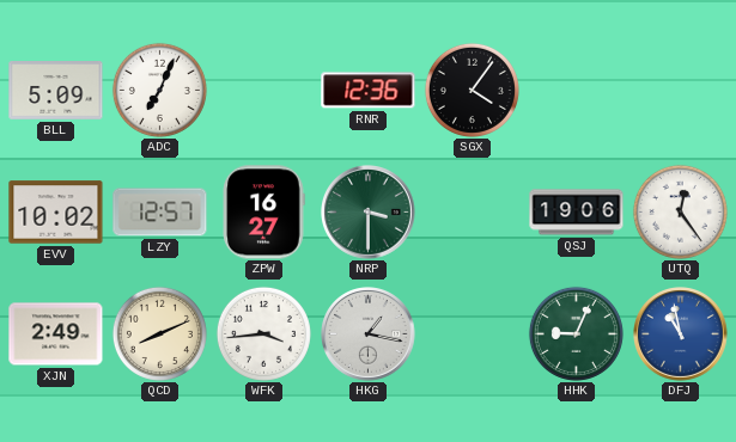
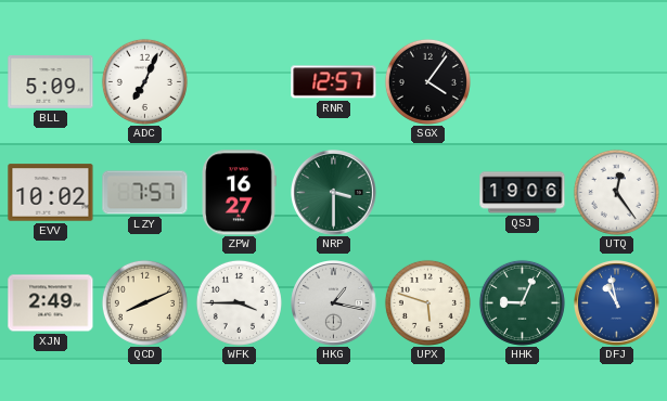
RNR: 12:36 -> 12:57
LZY: 12:57 -> 7:57
WFK: 3:44 -> 3:45
UPX: none -> 5:48
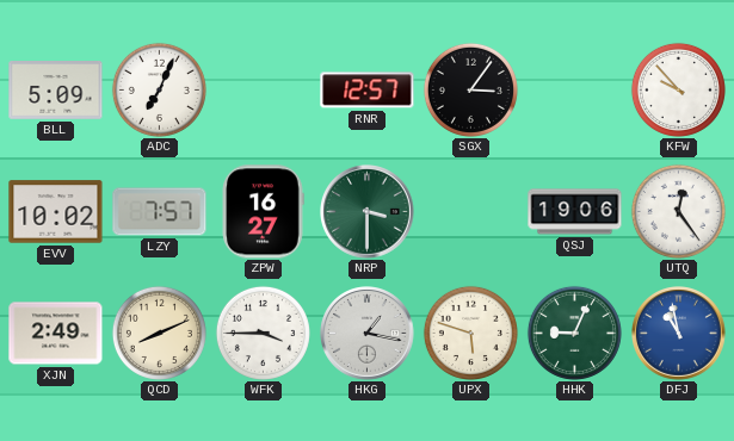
SGX: 4:06 -> 3:06
KFW: none -> 9:53
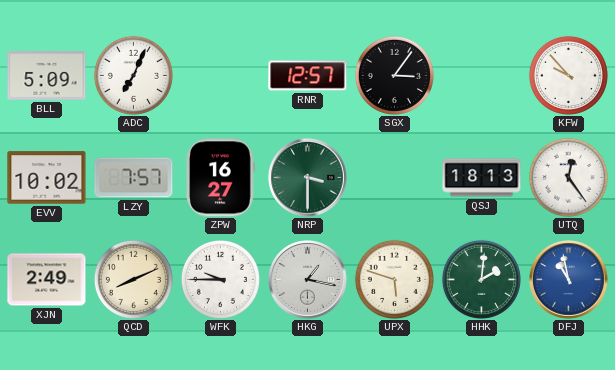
QSJ: 19:06 -> 18:13
WFK: 3:45 -> 9:45
HHK: 9:04 -> 2:01
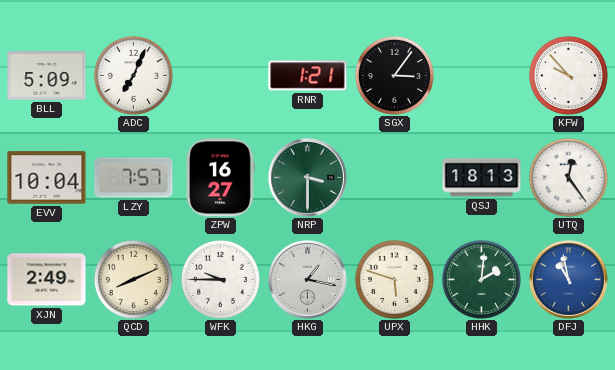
RNR: 12:57 -> 1:21
EVV: 10:02 -> 10:04
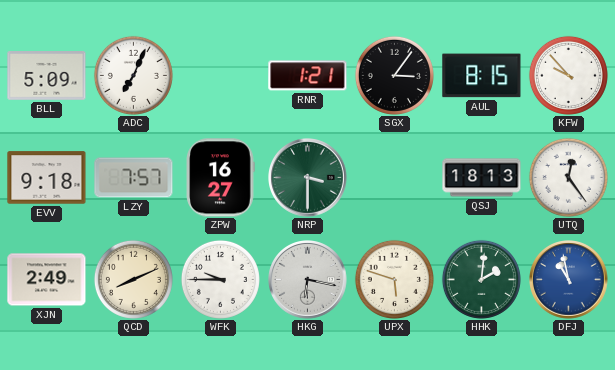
AUL: none -> 8:15
EVV: 10:04 -> 9:18
HKG: 1:17 -> 6:17
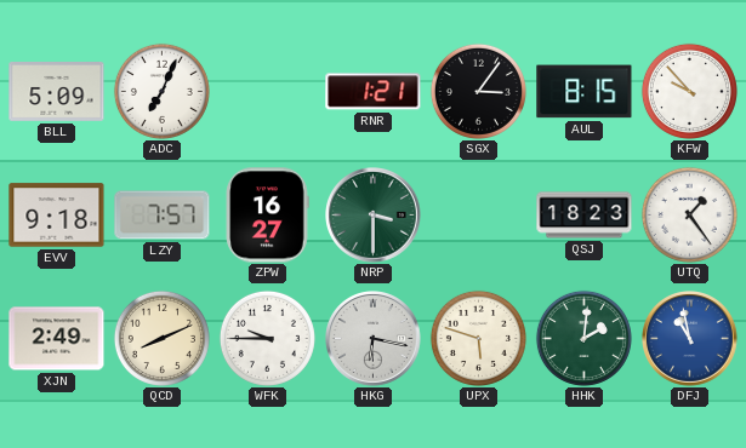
QSJ: 18:13 -> 18:23
UTQ: 12:24 -> 1:24
